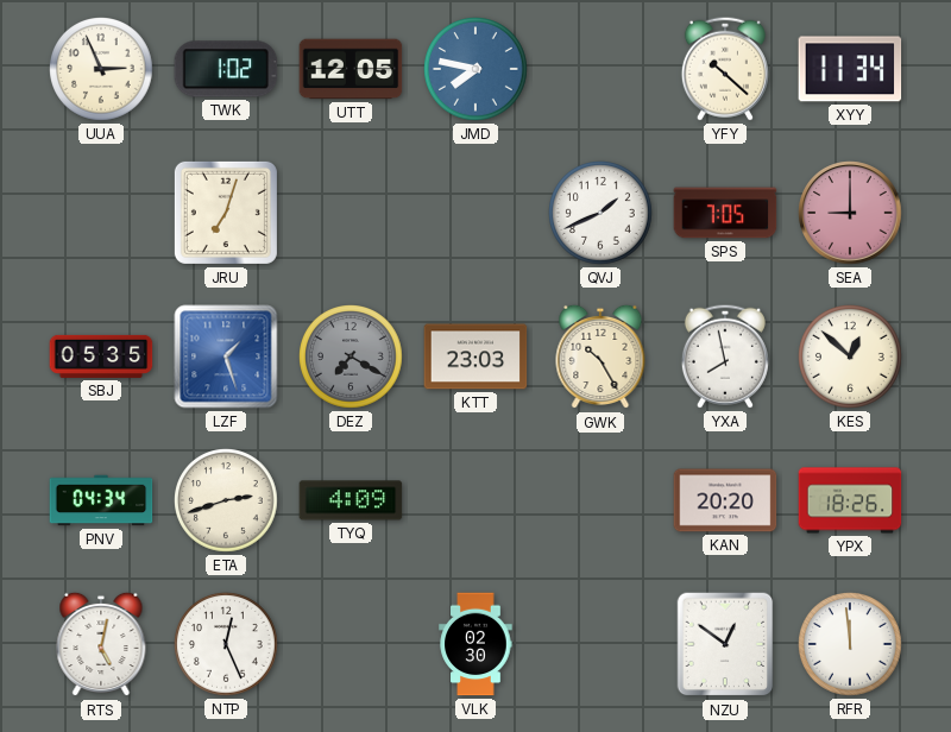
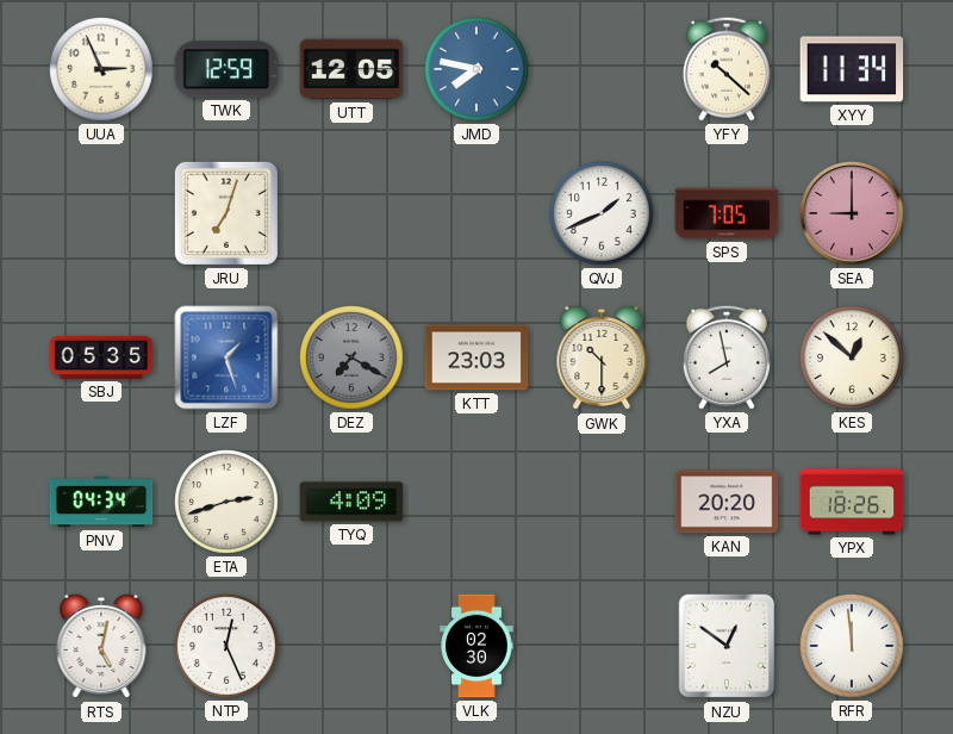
TWK: 1:02 -> 12:59
GWK: 10:25 -> 10:30
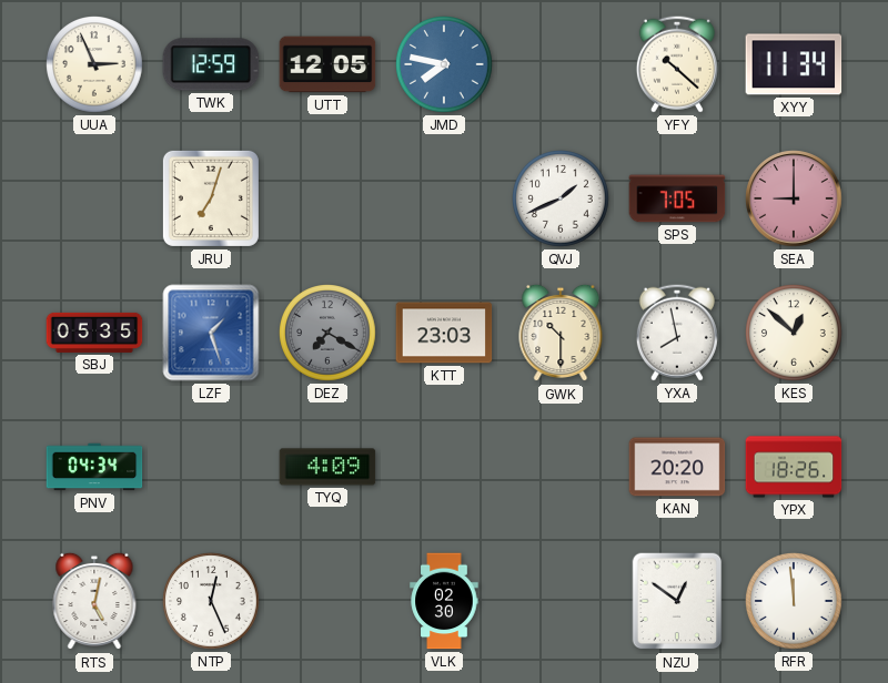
ETA: 2:42 -> none
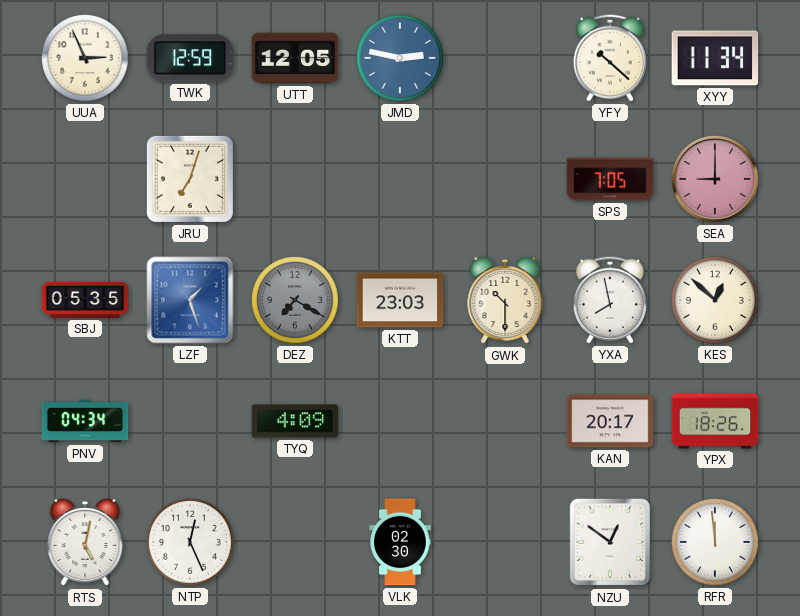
JMD: 7:47 -> 2:47
QVJ: 1:41 -> none
KAN: 20:20 -> 20:17
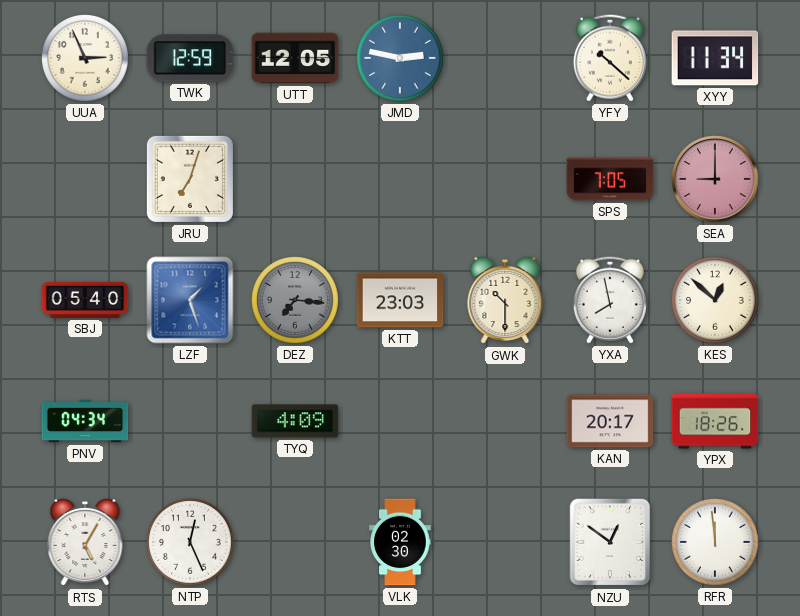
SBJ: 05:35 -> 05:40
DEZ: 7:20 -> 7:16
RTS: 5:02 -> 5:05
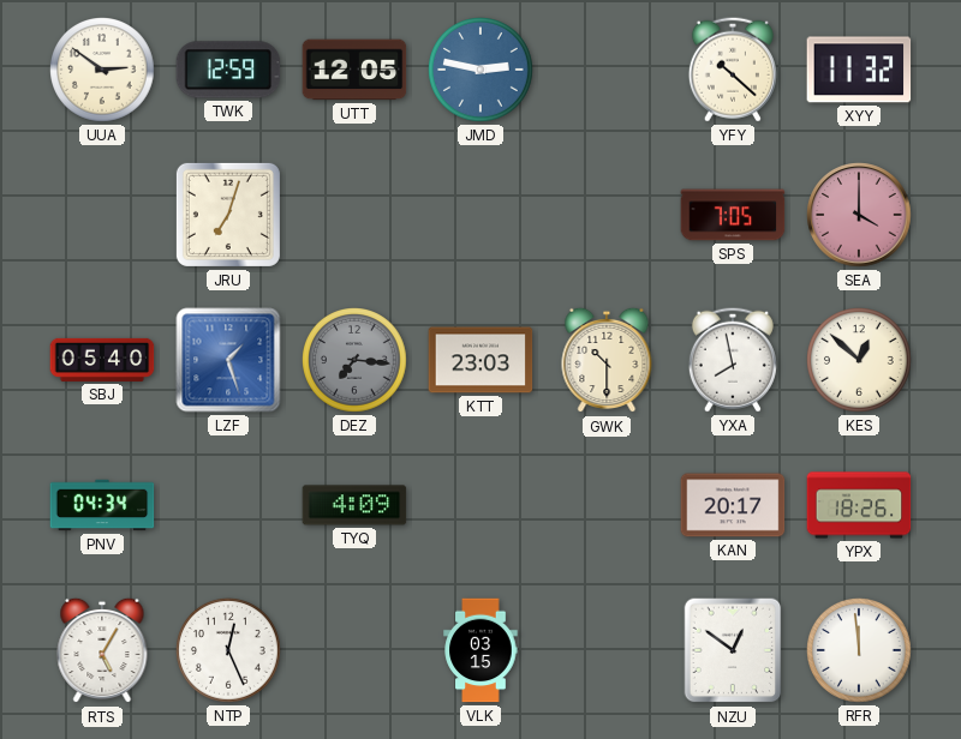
UUA: 2:56 -> 2:51
XYY: 11:34 -> 11:32
SEA: 9:00 -> 4:00
VLK: 02:30 -> 03:15
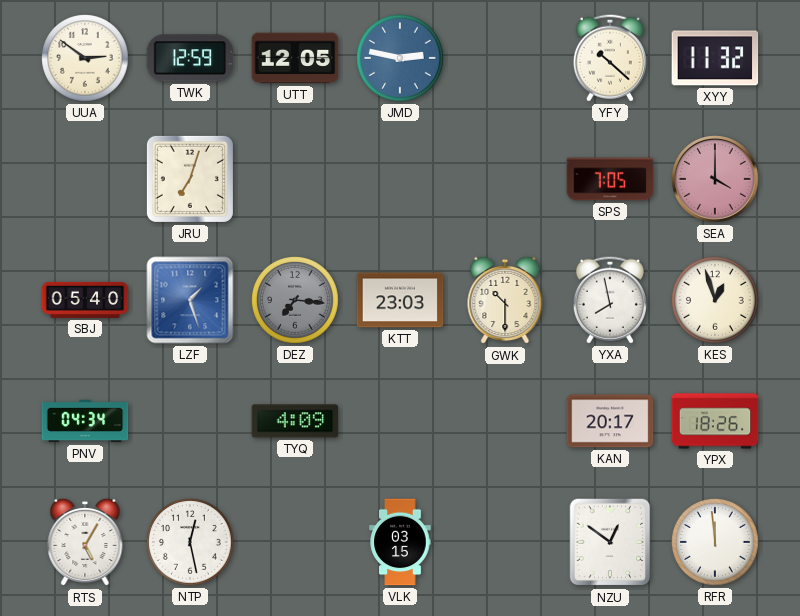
KES: 12:52 -> 12:57
NTP: 12:26 -> 12:28
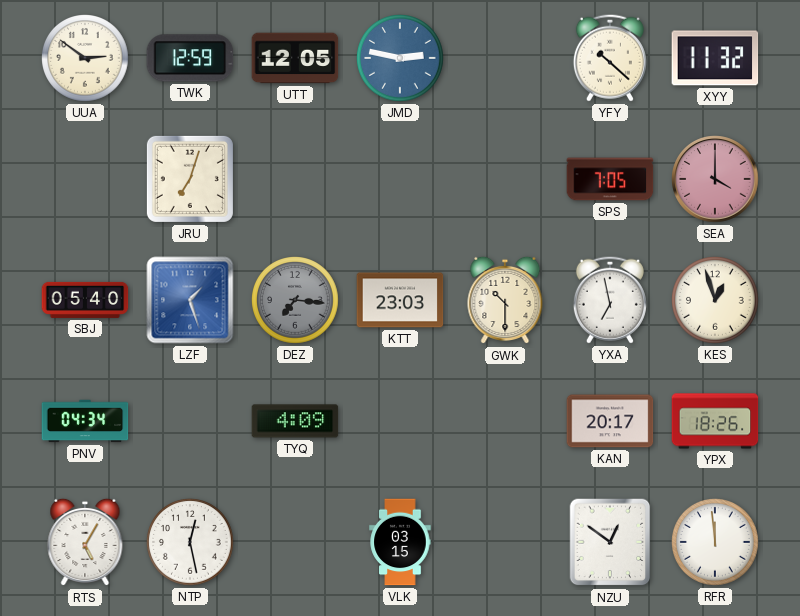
YXA: 7:58 -> 6:58
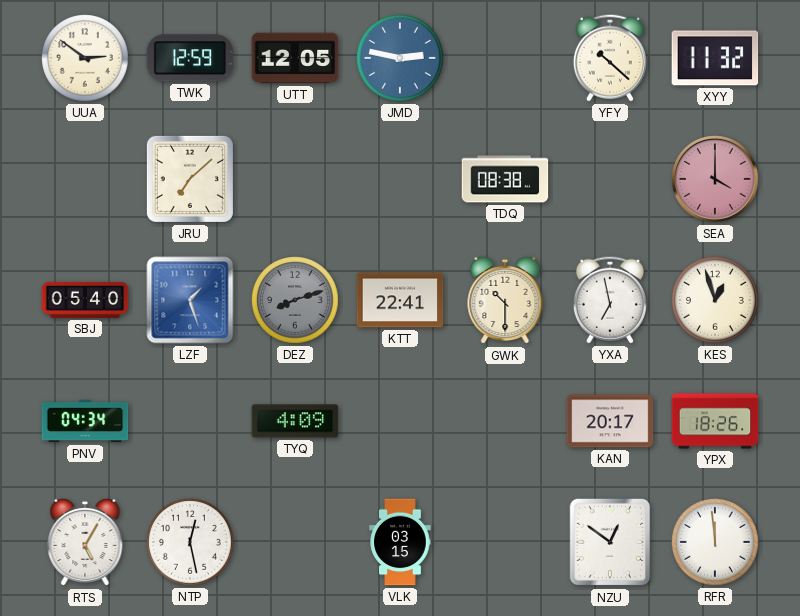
JRU: 7:03 -> 7:08
TDQ: none -> 08:38
SPS: 7:05 -> none
DEZ: 7:16 -> 8:12
KTT: 23:03 -> 22:41
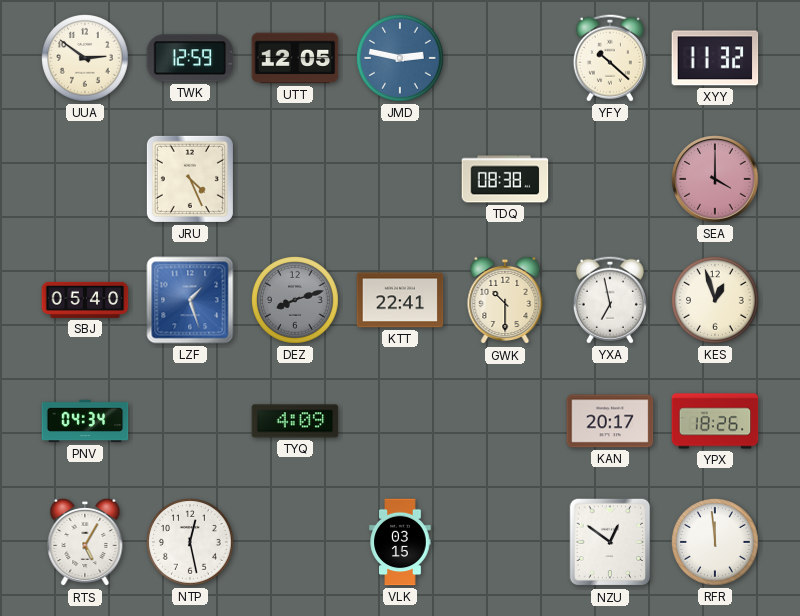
JRU: 7:08 -> 4:26
